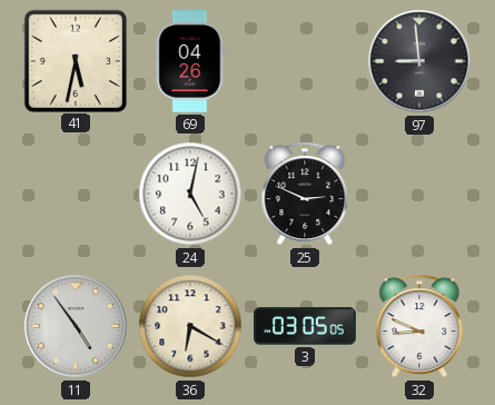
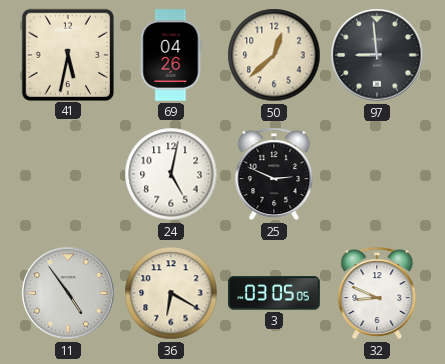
50: none -> 12:38
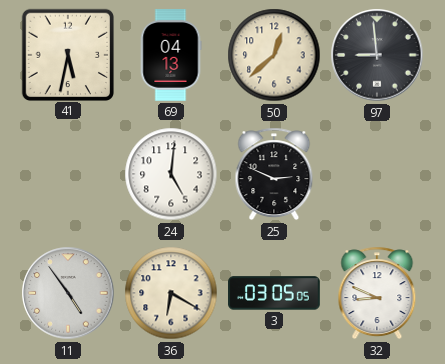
69: 04:26 -> 04:13
24: 5:02 -> 5:01
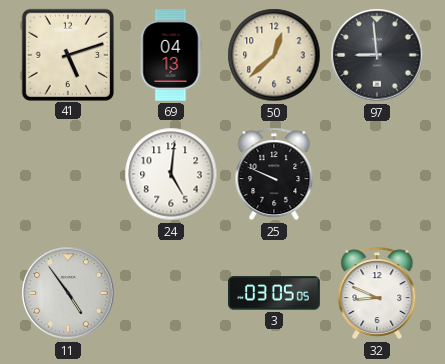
41: 5:32 -> 5:12
25: 2:49 -> 9:49
36: 6:20 -> none
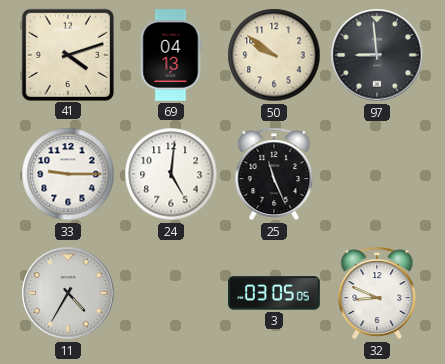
41: 5:12 -> 4:12
50: 12:38 -> 9:51
33: none -> 9:15
25: 9:49 -> 11:26
11: 4:54 -> 4:35
